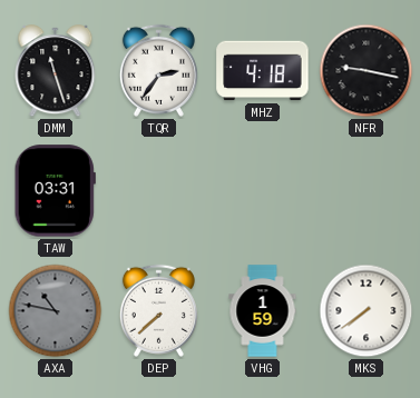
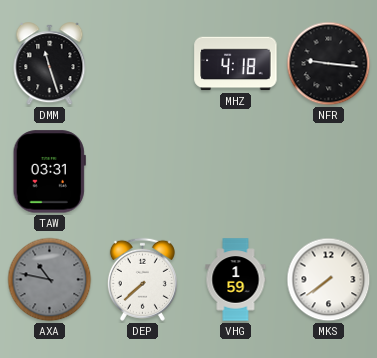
TQR: 2:36 -> none
NFR: 9:17 -> 9:16
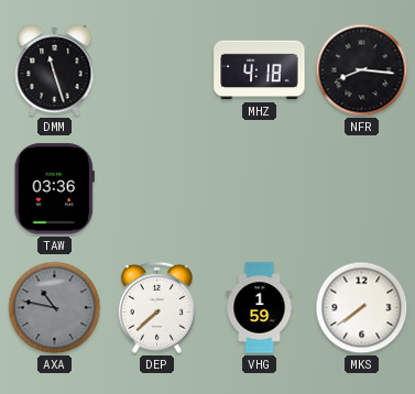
NFR: 9:16 -> 8:16
TAW: 03:31 -> 03:36
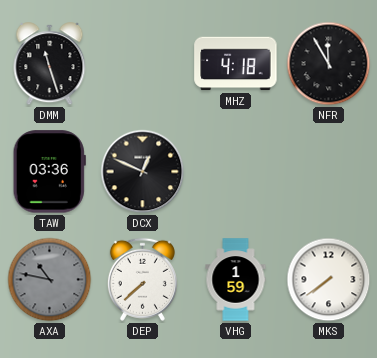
NFR: 8:16 -> 11:55
DCX: none -> 12:49
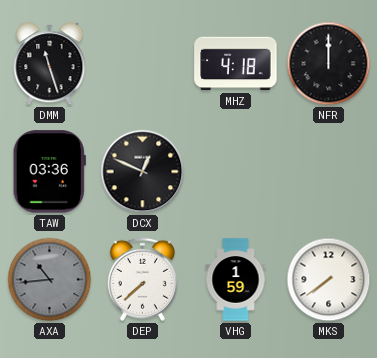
NFR: 11:55 -> 12:00
AXA: 10:47 -> 10:44
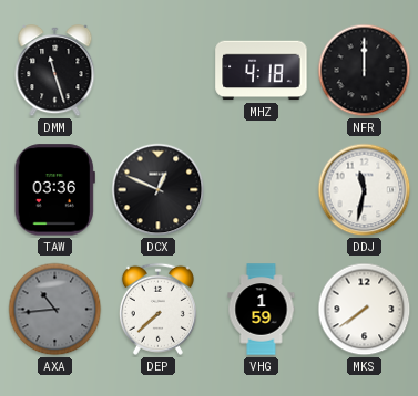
DDJ: none -> 11:32
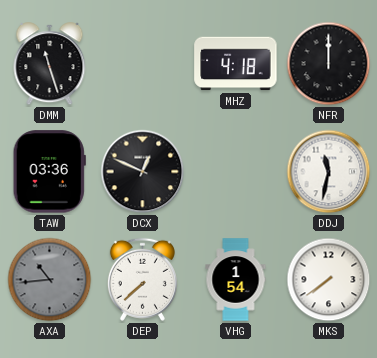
VHG: 1:59 -> 1:54
